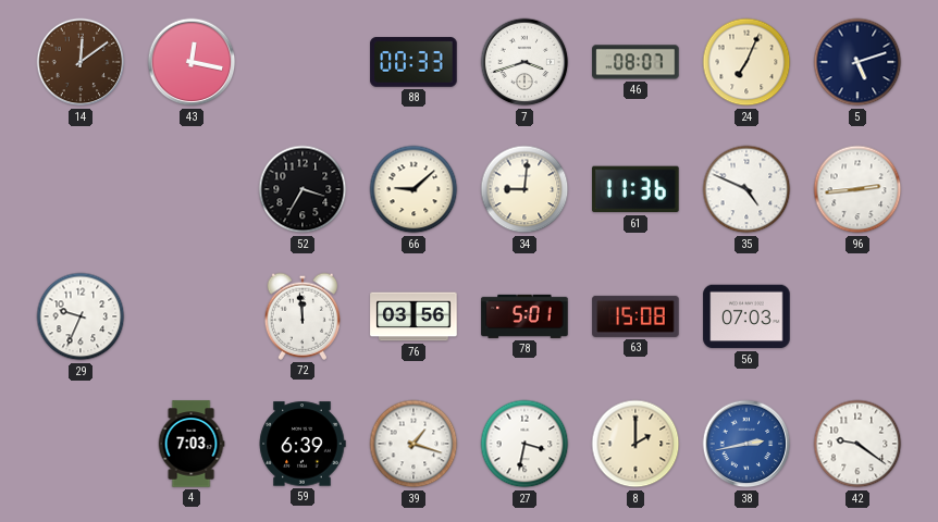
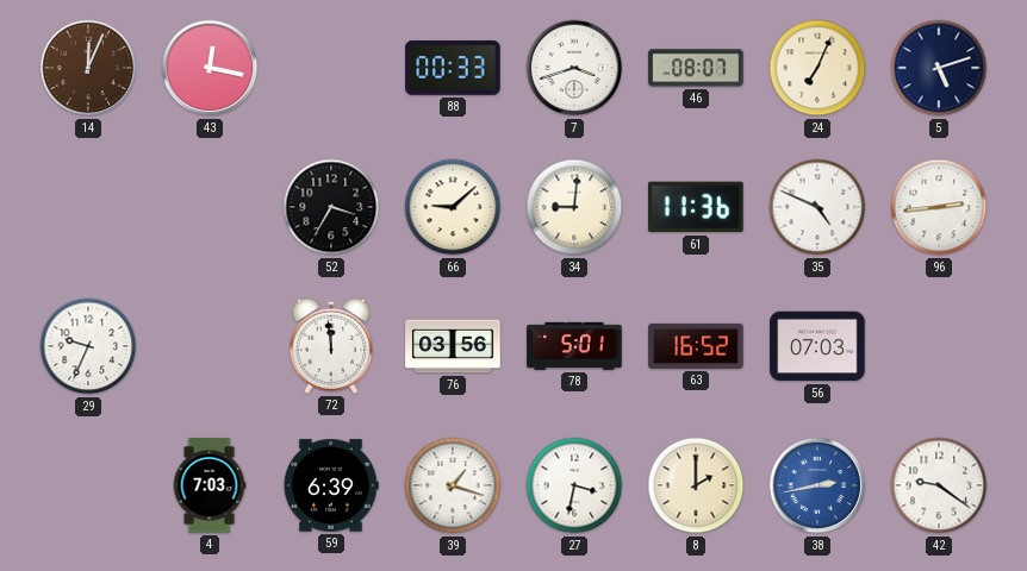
14: 12:09 -> 12:04
63: 15:08 -> 16:52
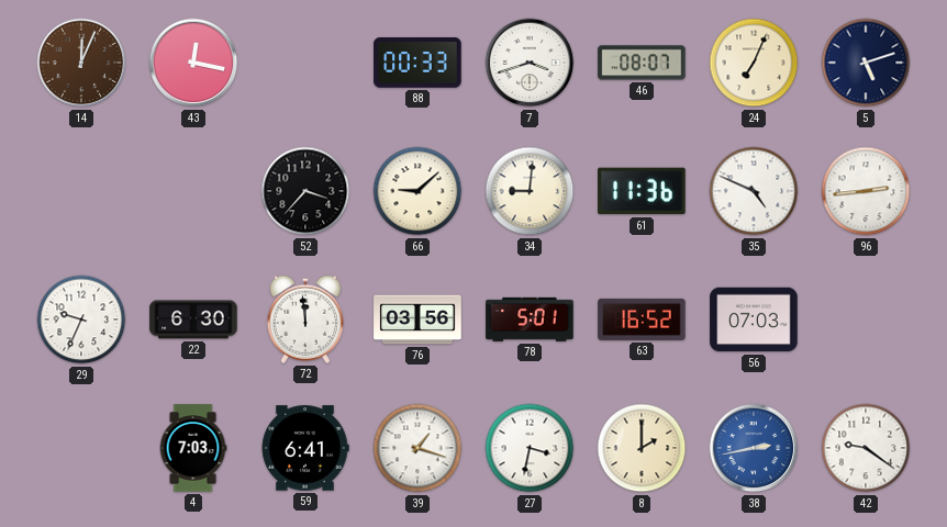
52: 3:35 -> 3:37
22: none -> 6:30
59: 6:39 -> 6:41
